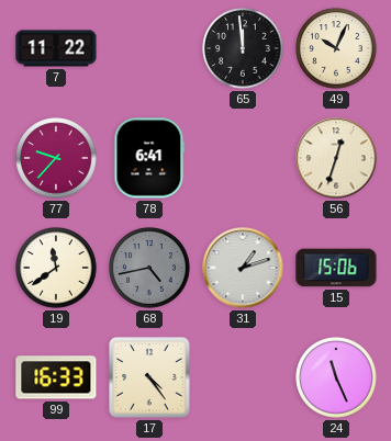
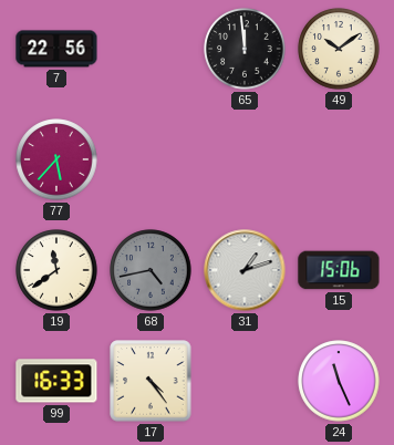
7: 11:22 -> 22:56
49: 10:04 -> 10:09
77: 9:37 -> 5:37
78: 6:41 -> none
56: 12:33 -> none
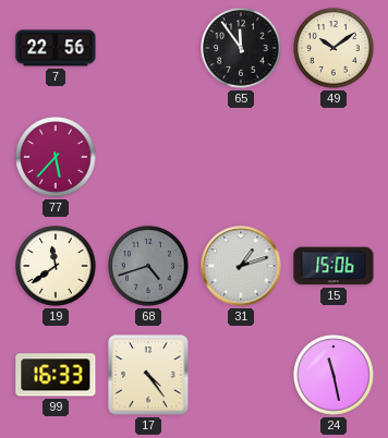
65: 11:59 -> 11:54
68: 4:43 -> 4:42
24: 11:26 -> 11:28
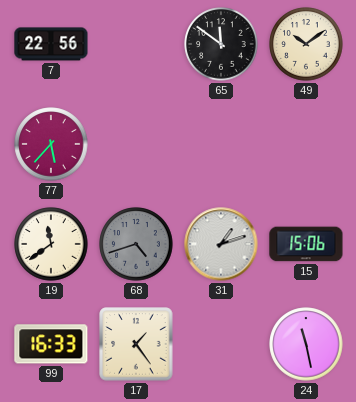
65: 11:54 -> 11:51
17: 4:24 -> 1:24
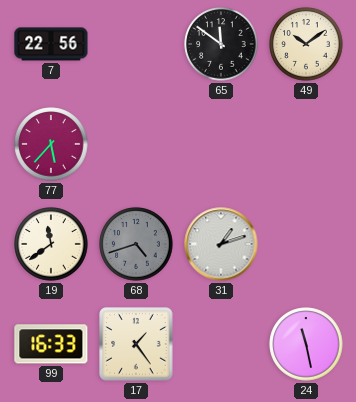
15: 15:06 -> none
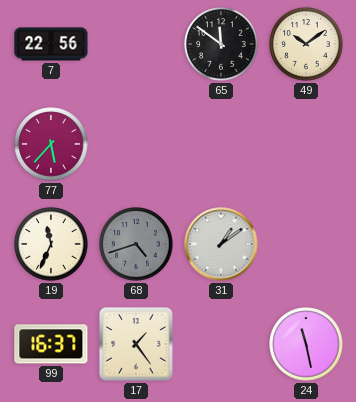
19: 11:39 -> 11:34
31: 1:12 -> 1:09
99: 16:33 -> 16:37
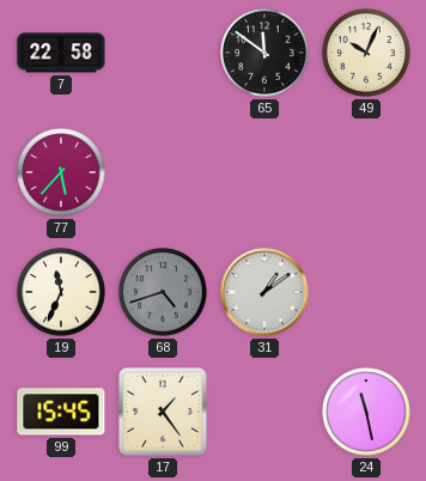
7: 22:56 -> 22:58
49: 10:09 -> 10:04
99: 16:37 -> 15:45
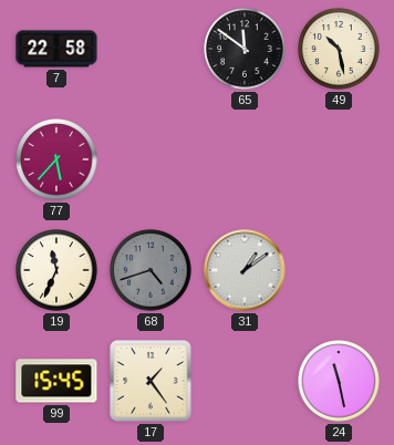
49: 10:04 -> 10:28
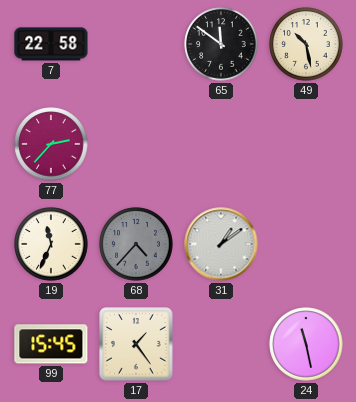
77: 5:37 -> 2:37
68: 4:42 -> 4:37
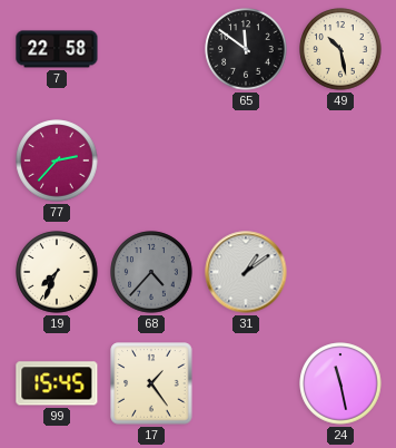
19: 11:34 -> 7:34
